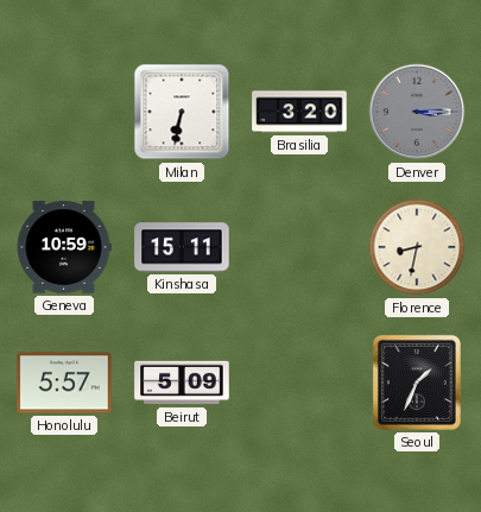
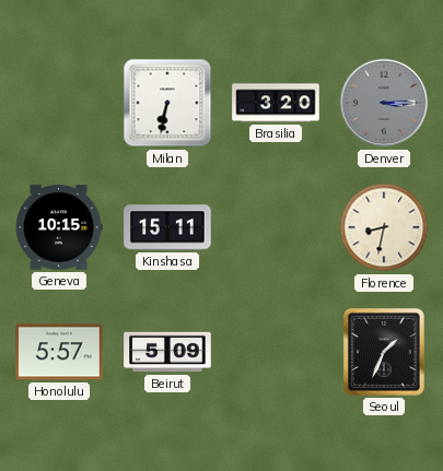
Geneva: 10:59 -> 10:15
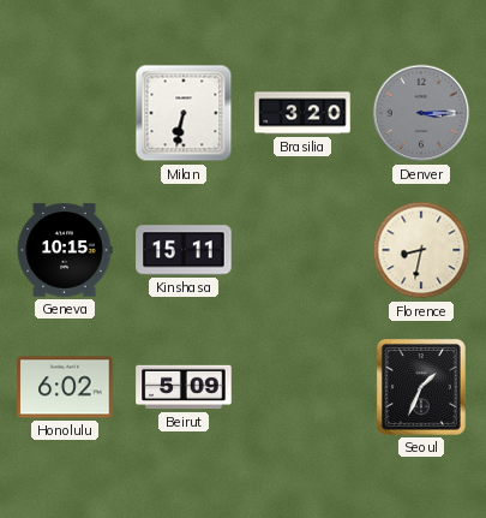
Honolulu: 5:57 -> 6:02
